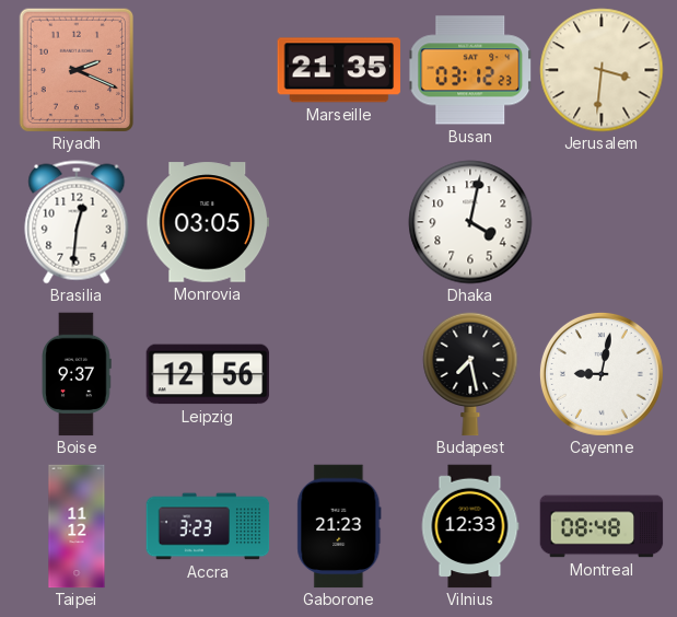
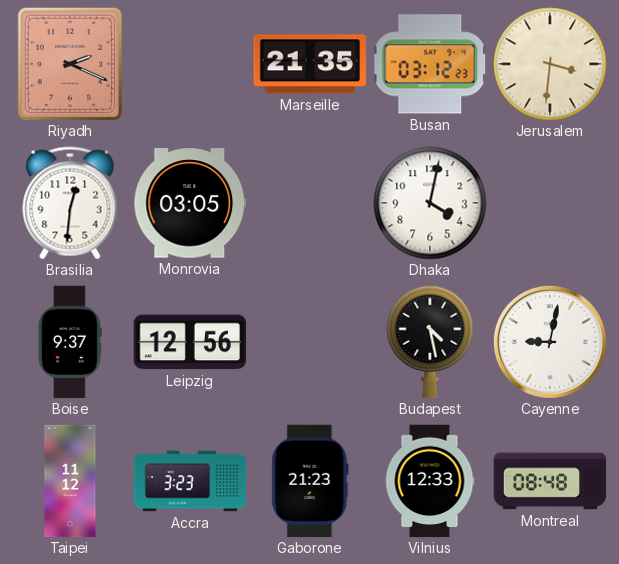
Budapest: 7:28 -> 4:28
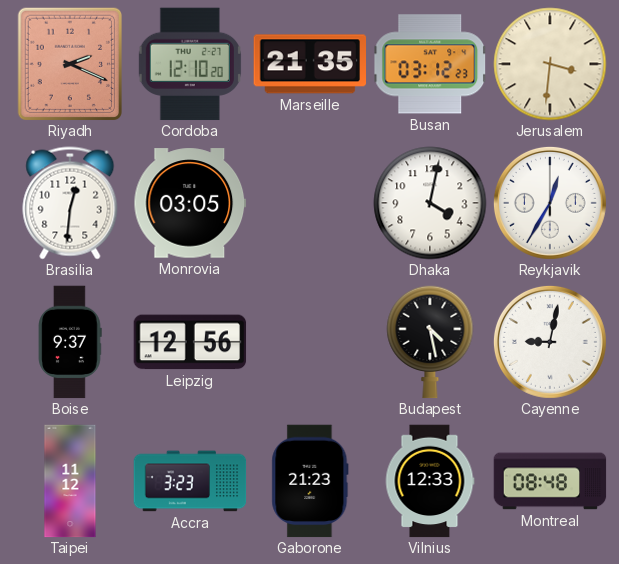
Cordoba: none -> 12:10
Reykjavik: none -> 12:35
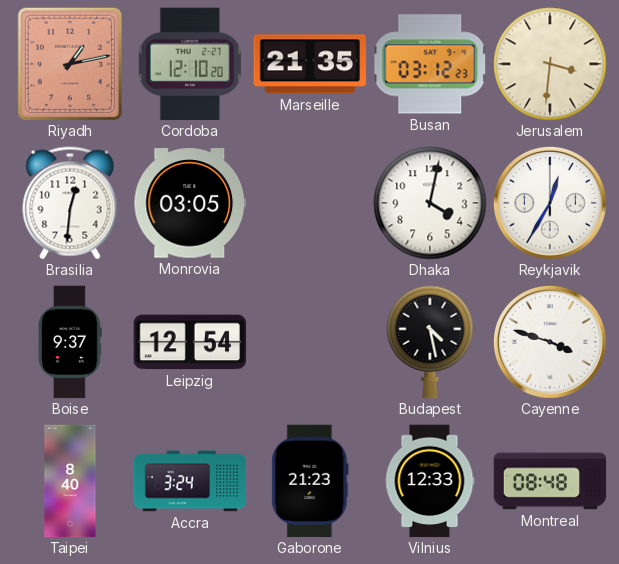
Riyadh: 2:19 -> 1:13
Leipzig: 12:56 -> 12:54
Cayenne: 9:02 -> 3:48
Taipei: 11:12 -> 8:40
Accra: 3:23 -> 3:24
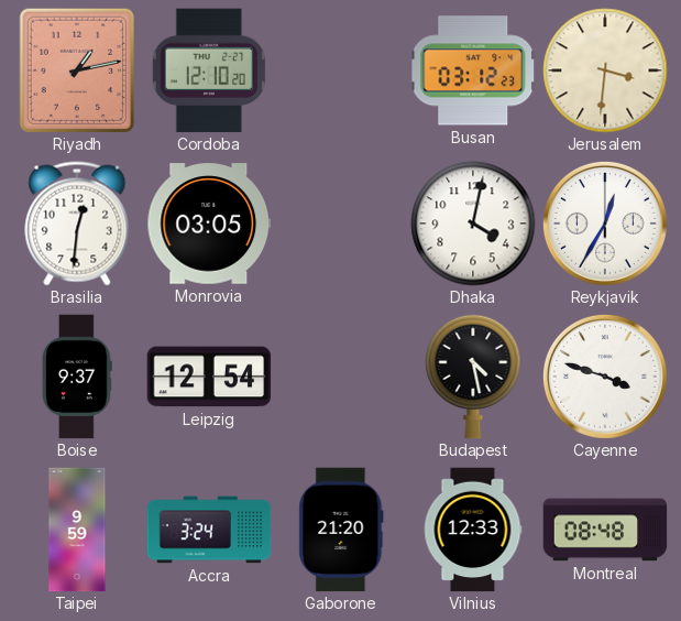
Marseille: 21:35 -> none
Taipei: 8:40 -> 9:59
Gaborone: 21:23 -> 21:20
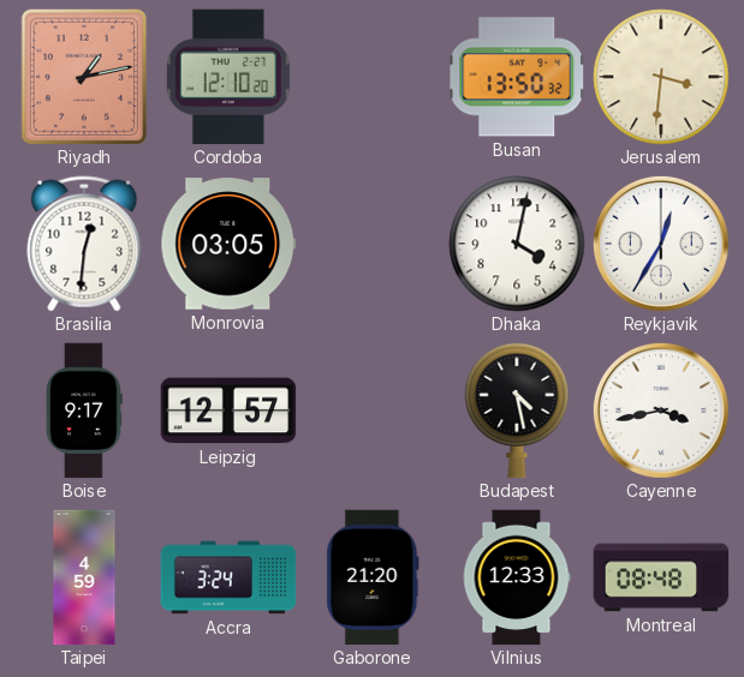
Busan: 03:12 -> 13:50
Boise: 9:37 -> 9:17
Leipzig: 12:54 -> 12:57
Cayenne: 3:48 -> 3:43
Taipei: 9:59 -> 4:59
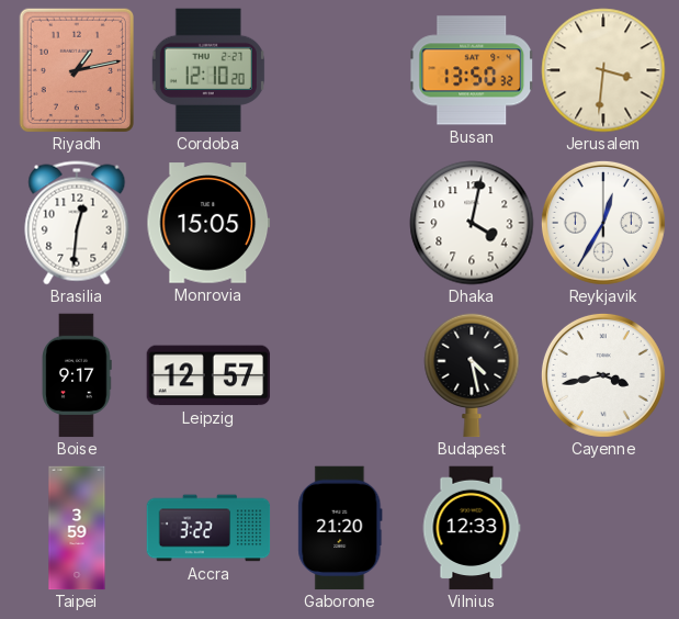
Monrovia: 03:05 -> 15:05
Taipei: 4:59 -> 3:59
Accra: 3:24 -> 3:22
Montreal: 08:48 -> none
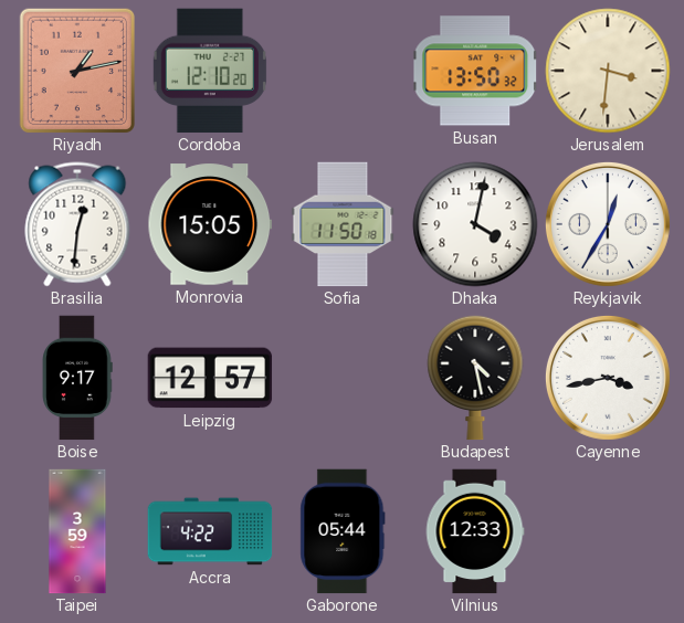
Sofia: none -> 11:50
Accra: 3:22 -> 4:22
Gaborone: 21:20 -> 05:44
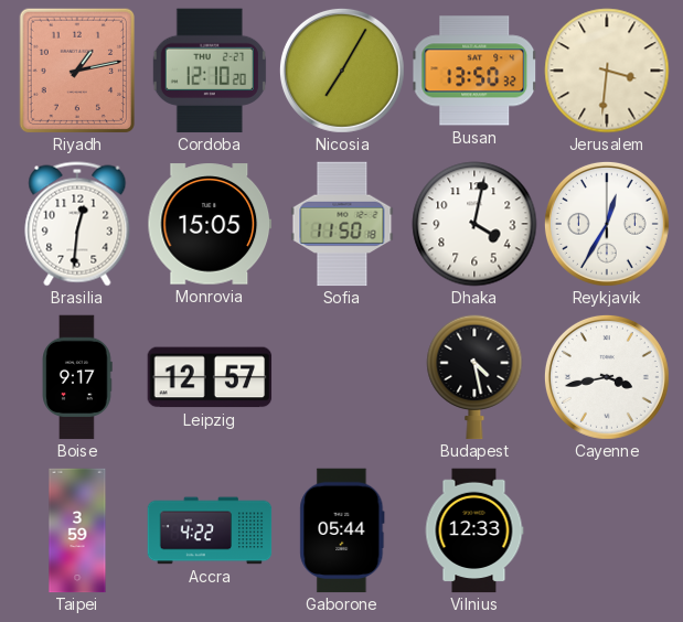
Nicosia: none -> 7:05
